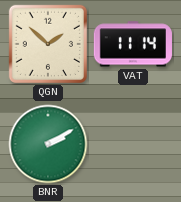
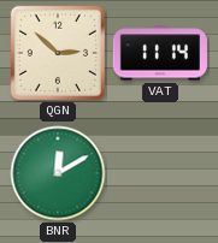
QGN: 1:52 -> 2:52
BNR: 2:10 -> 12:10
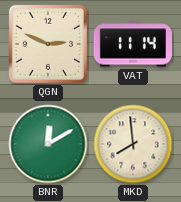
QGN: 2:52 -> 2:49
MKD: none -> 7:59
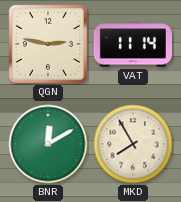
QGN: 2:49 -> 2:47
MKD: 7:59 -> 7:55
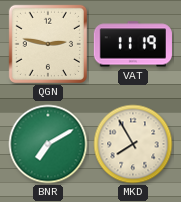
VAT: 11:14 -> 11:19
BNR: 12:10 -> 7:10
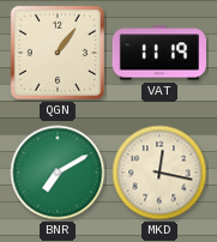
QGN: 2:47 -> 1:06
MKD: 7:55 -> 12:17
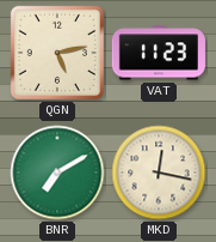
QGN: 1:06 -> 5:13
VAT: 11:19 -> 11:23
